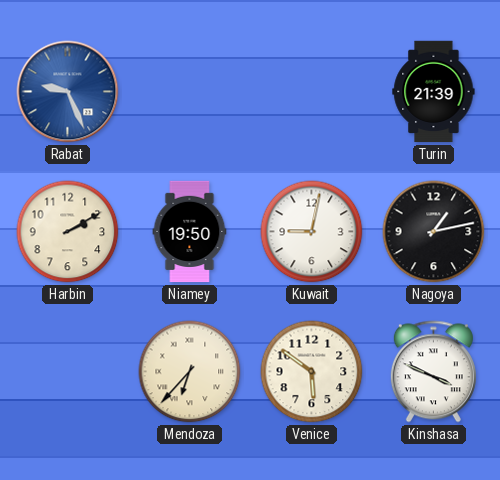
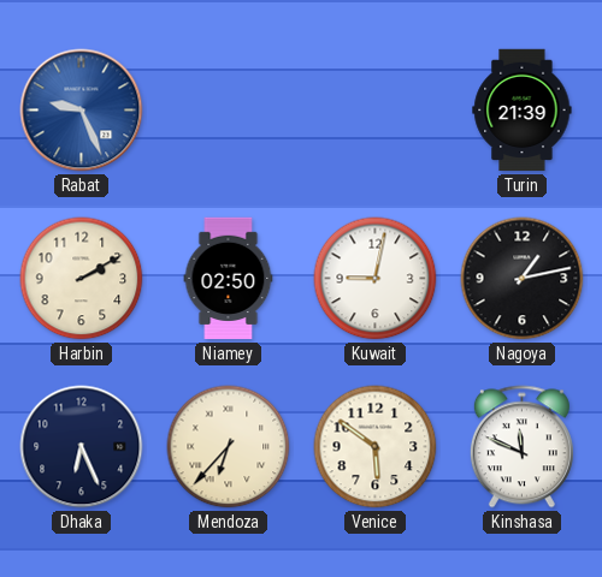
Niamey: 19:50 -> 02:50
Dhaka: none -> 6:26
Kinshasa: 3:49 -> 11:49
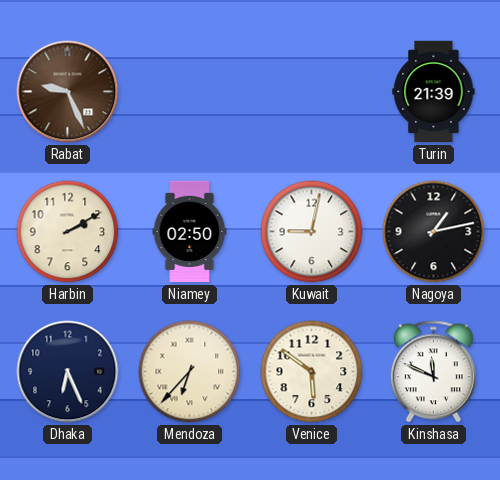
Rabat dial: blue -> brown
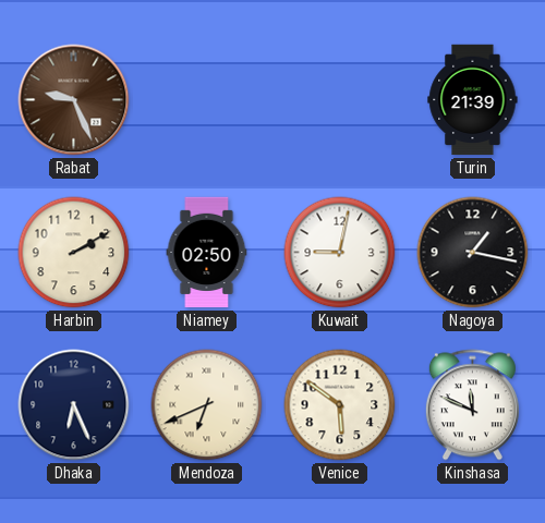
Nagoya: 1:13 -> 1:17
Mendoza: 6:37 -> 6:41
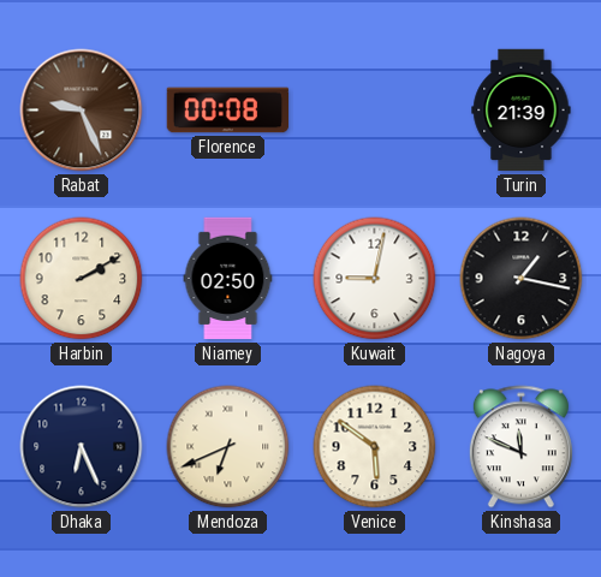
Florence: none -> 00:08
